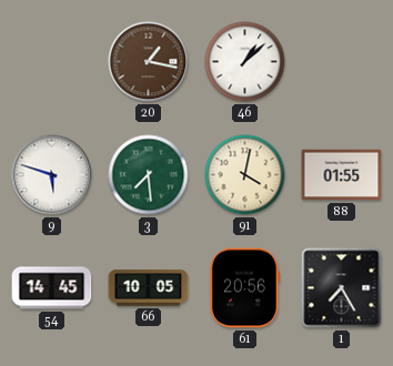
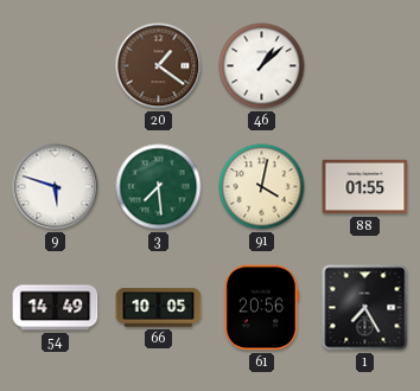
20: 1:17 -> 1:21
54: 14:45 -> 14:49
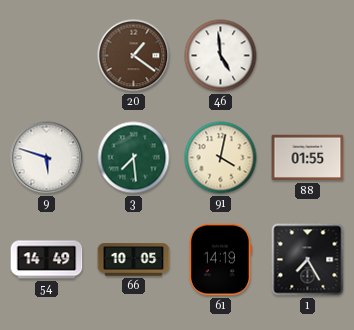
46: 1:08 -> 4:59
61: 20:56 -> 14:19
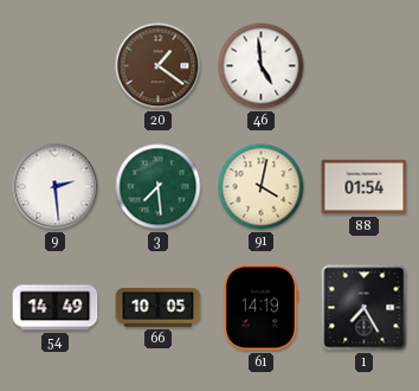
9: 5:48 -> 2:29
88: 01:55 -> 01:54
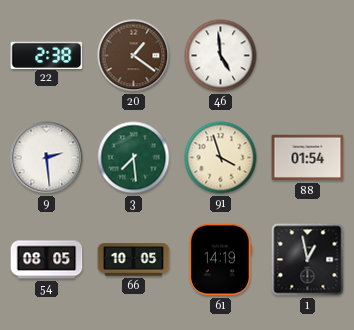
22: none -> 2:38
91: 4:02 -> 3:57
54: 14:49 -> 08:05
1: 7:25 -> 12:58
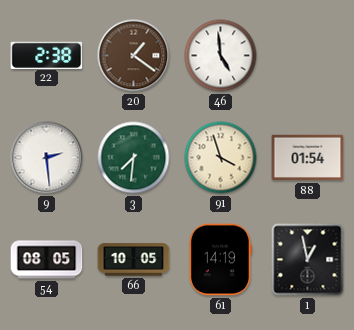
3: 7:29 -> 7:31
